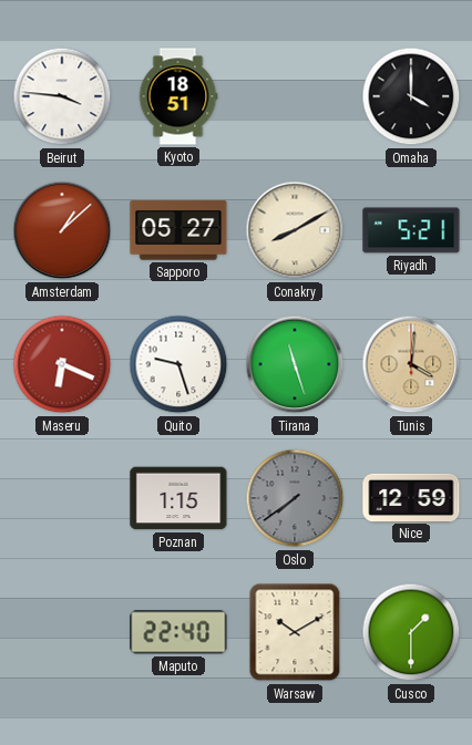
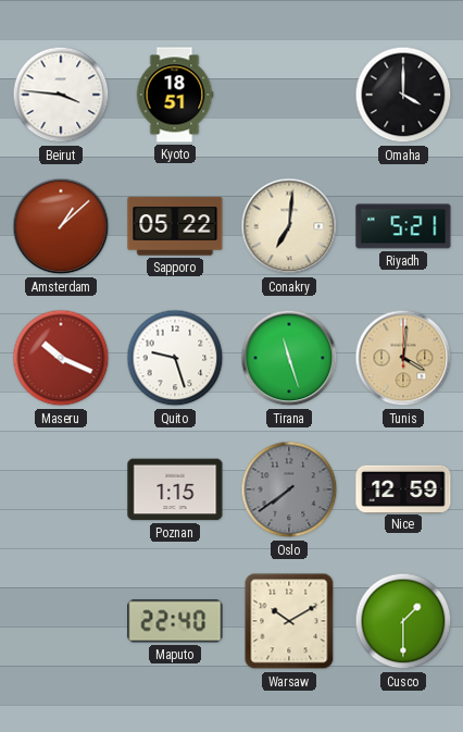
Sapporo: 05:27 -> 05:22
Conakry: 8:10 -> 7:01
Maseru: 6:19 -> 10:19
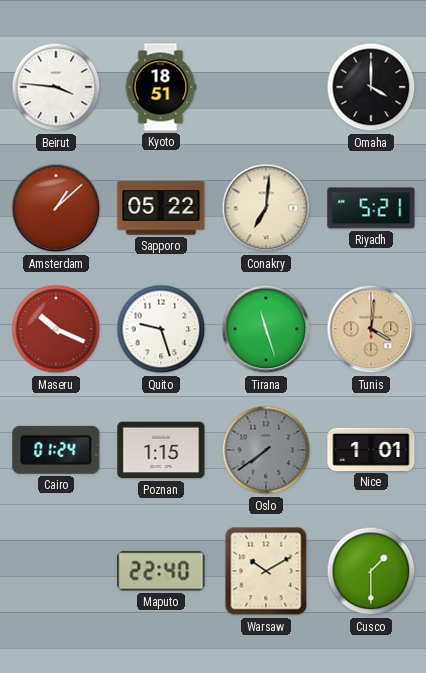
Cairo: none -> 01:24
Nice: 12:59 -> 1:01
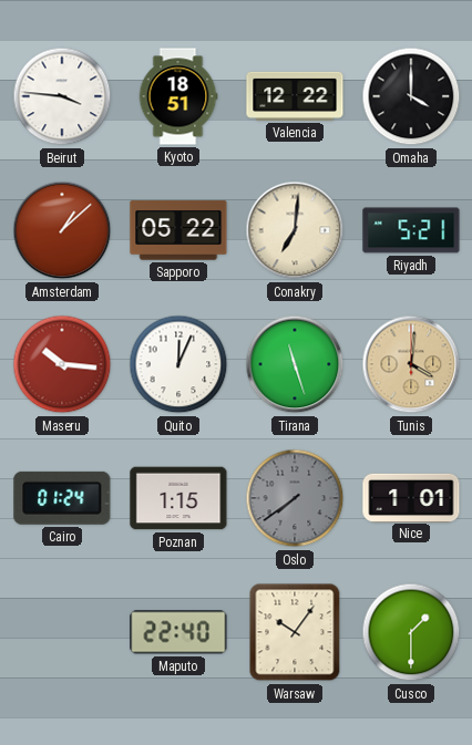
Valencia: none -> 12:22
Maseru: 10:19 -> 10:16
Quito: 9:27 -> 12:04
Warsaw: 10:10 -> 10:06
